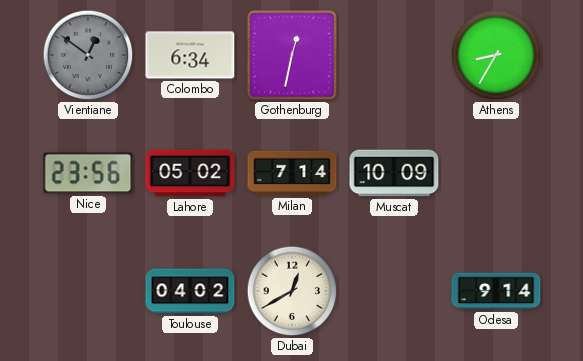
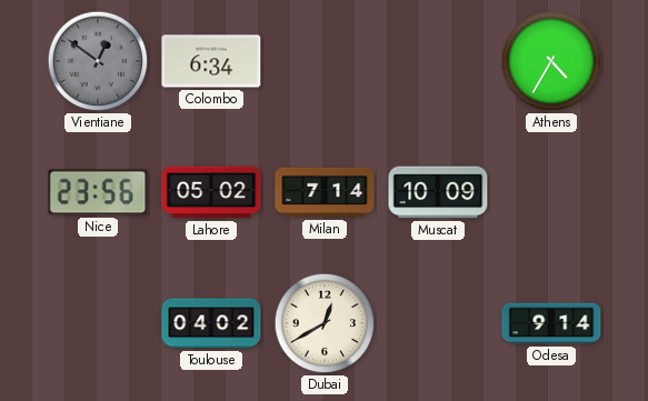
Gothenburg: 12:32 -> none
Athens: 8:35 -> 4:35
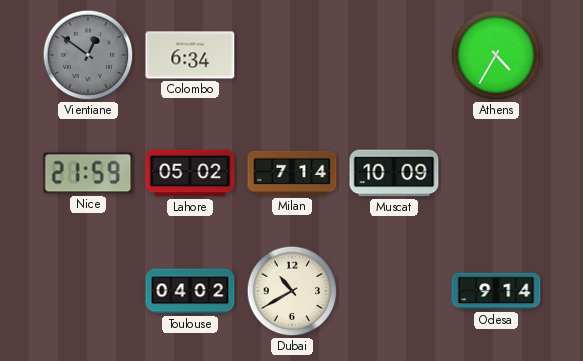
Nice: 23:56 -> 21:59
Dubai: 12:40 -> 10:40
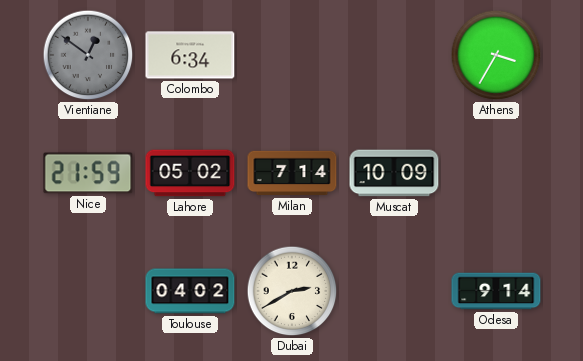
Athens: 4:35 -> 3:35
Dubai: 10:40 -> 2:40
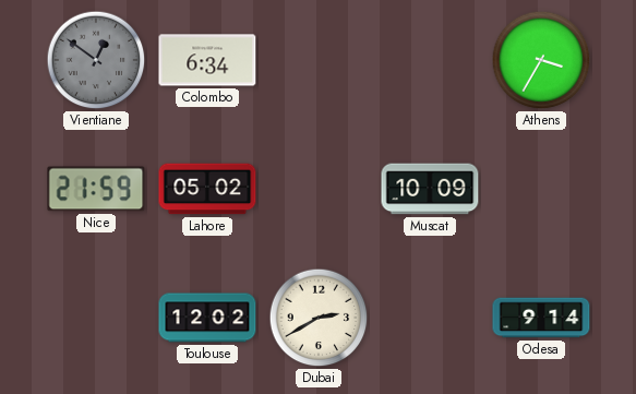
Milan: 7:14 -> none
Toulouse: 04:02 -> 12:02
